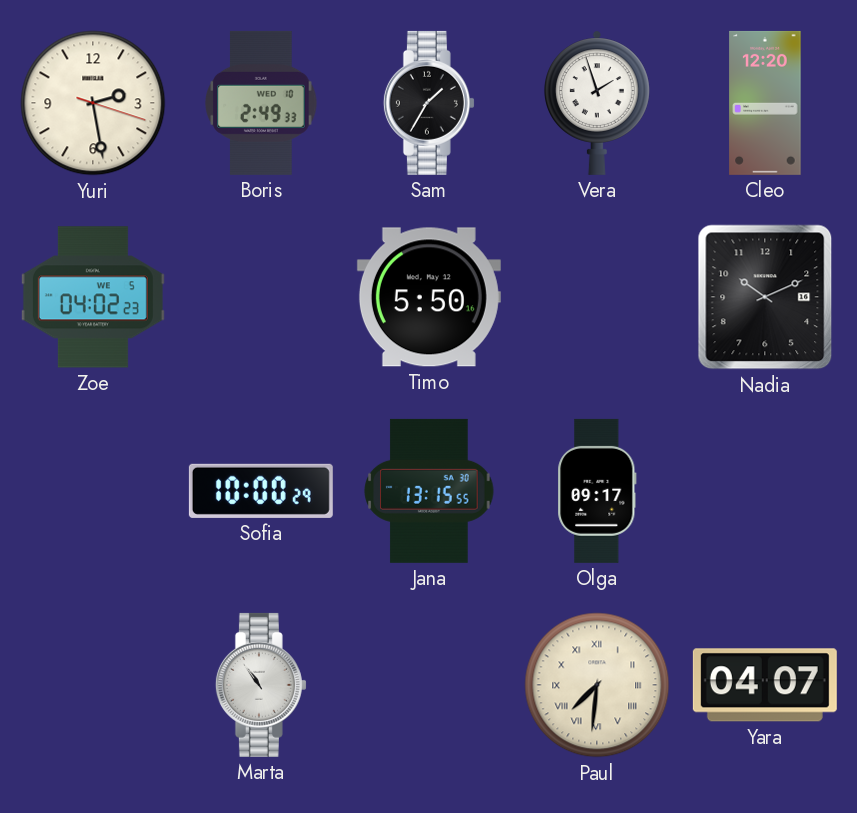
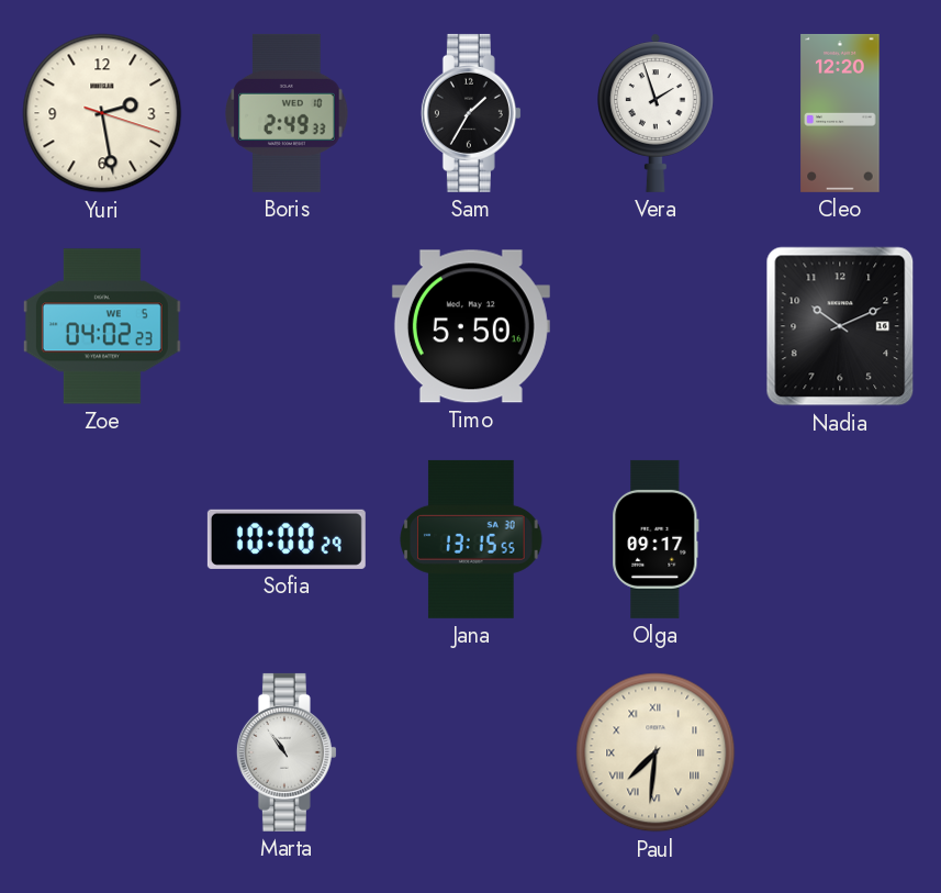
Yara: 04:07 -> none
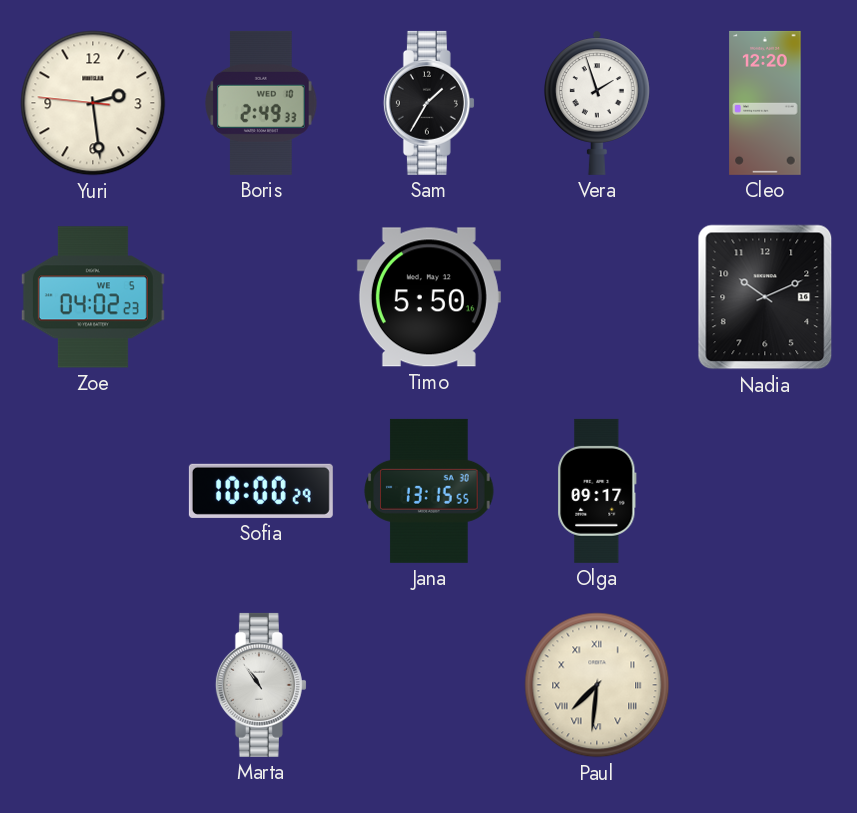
Yuri: 2:28:18 -> 2:28:46
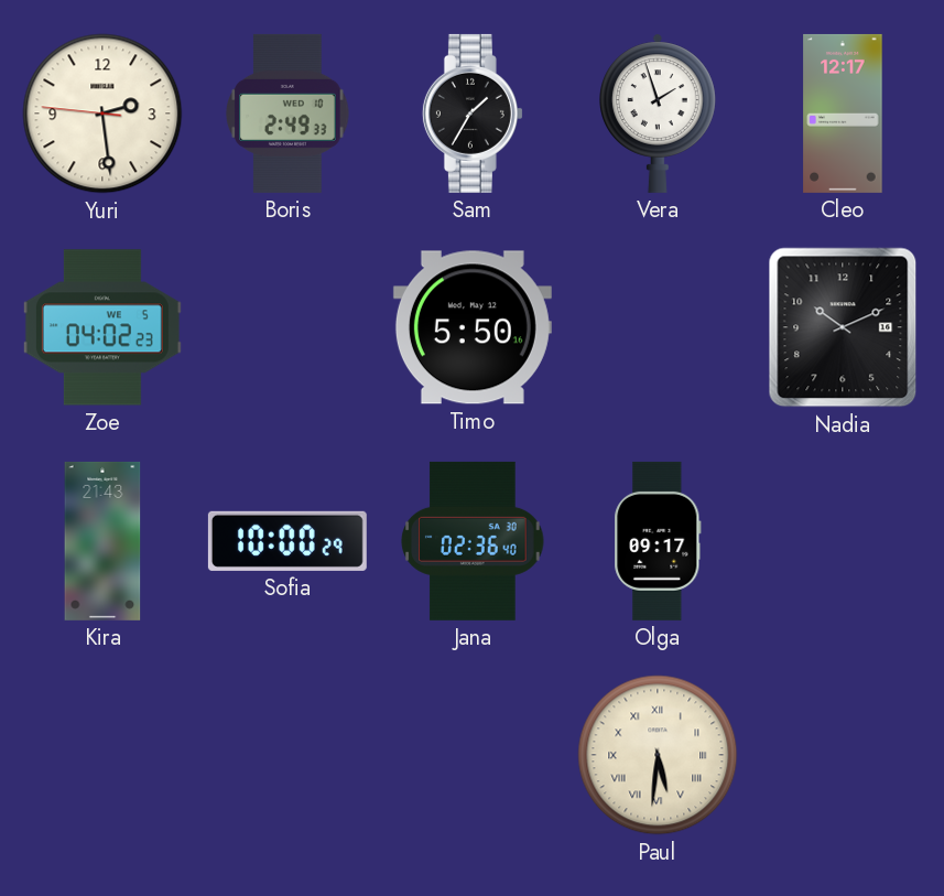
Cleo: 12:20 -> 12:17
Kira: none -> 21:43
Jana: 13:15 -> 02:36
Marta: 10:54 -> none
Paul: 7:31 -> 5:31
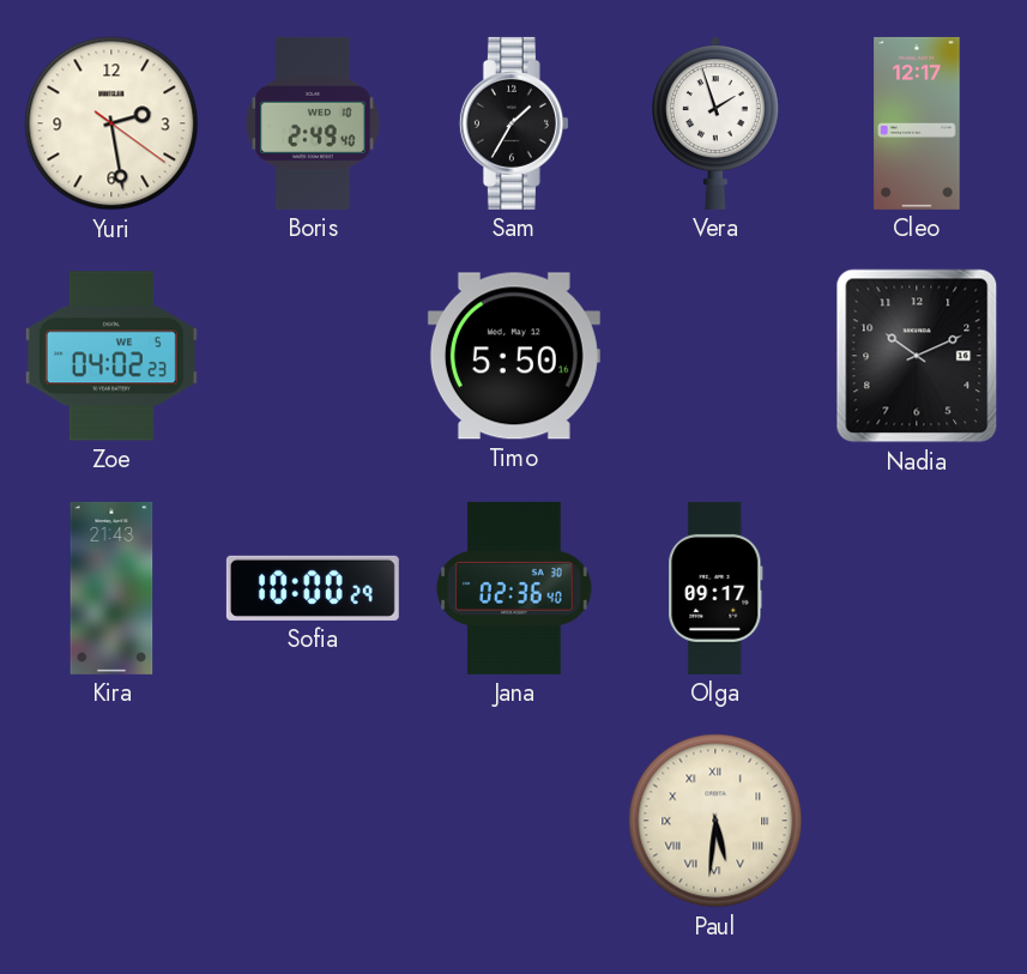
Yuri: 2:28:46 -> 2:28:21
Boris: 2:49:33 -> 2:49:40
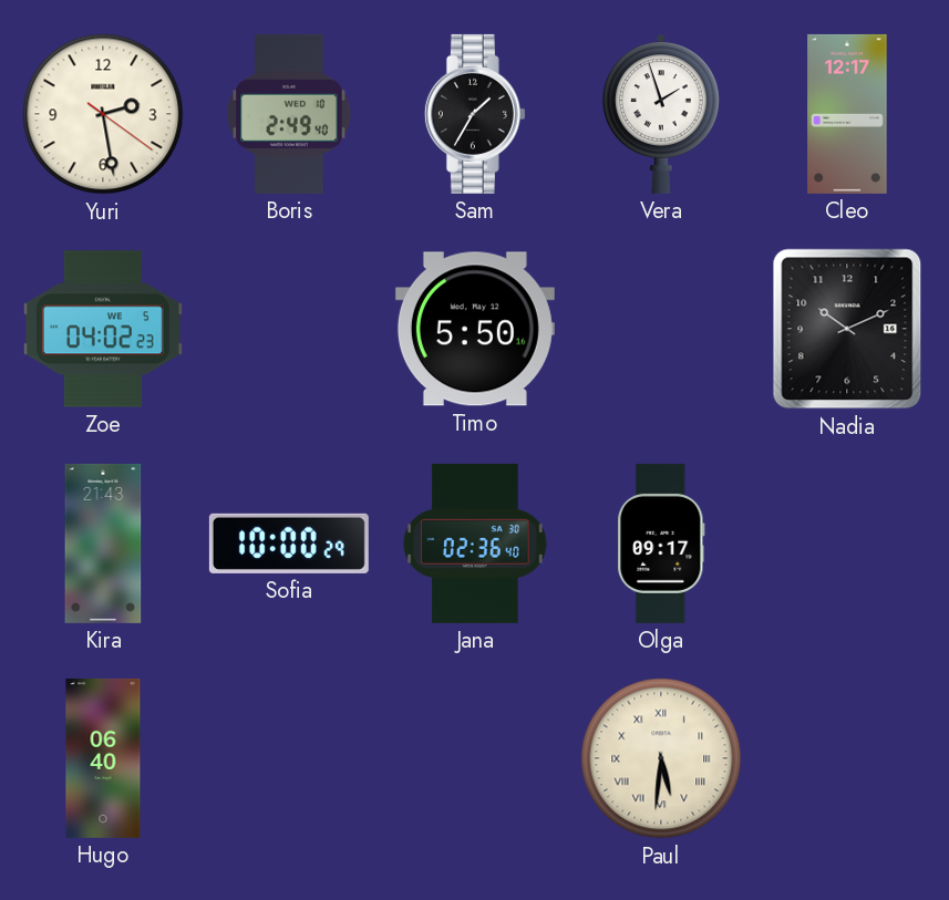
Hugo: none -> 06:40
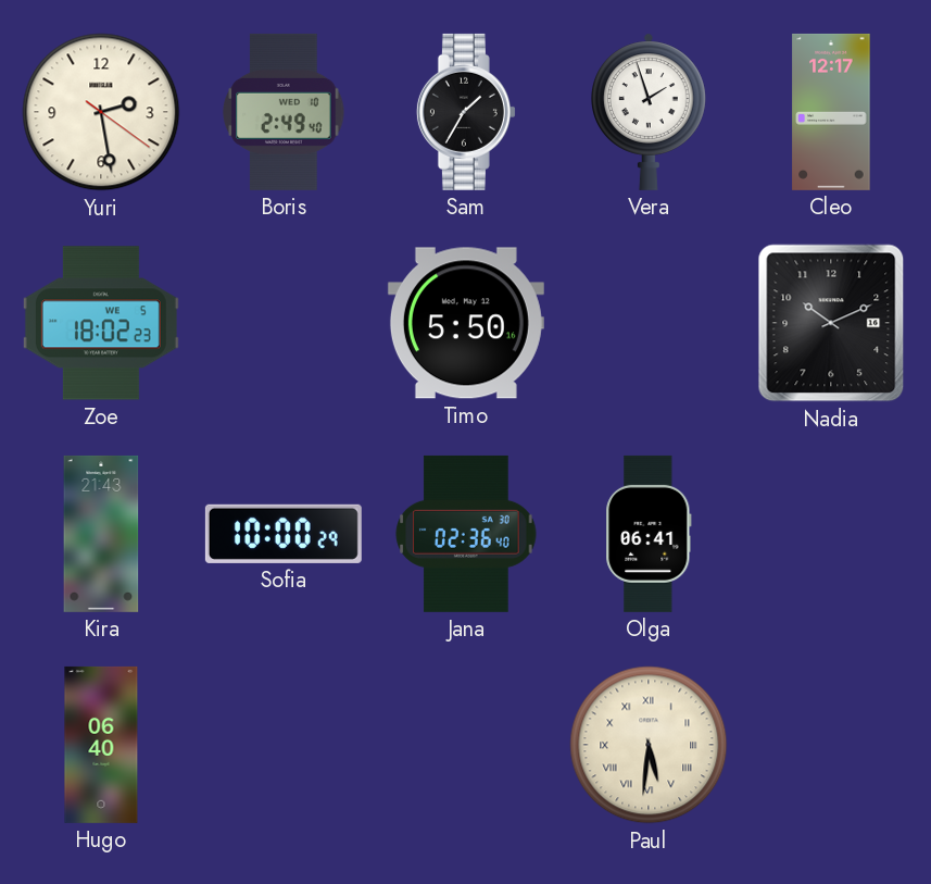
Zoe: 04:02 -> 18:02
Olga: 09:17 -> 06:41
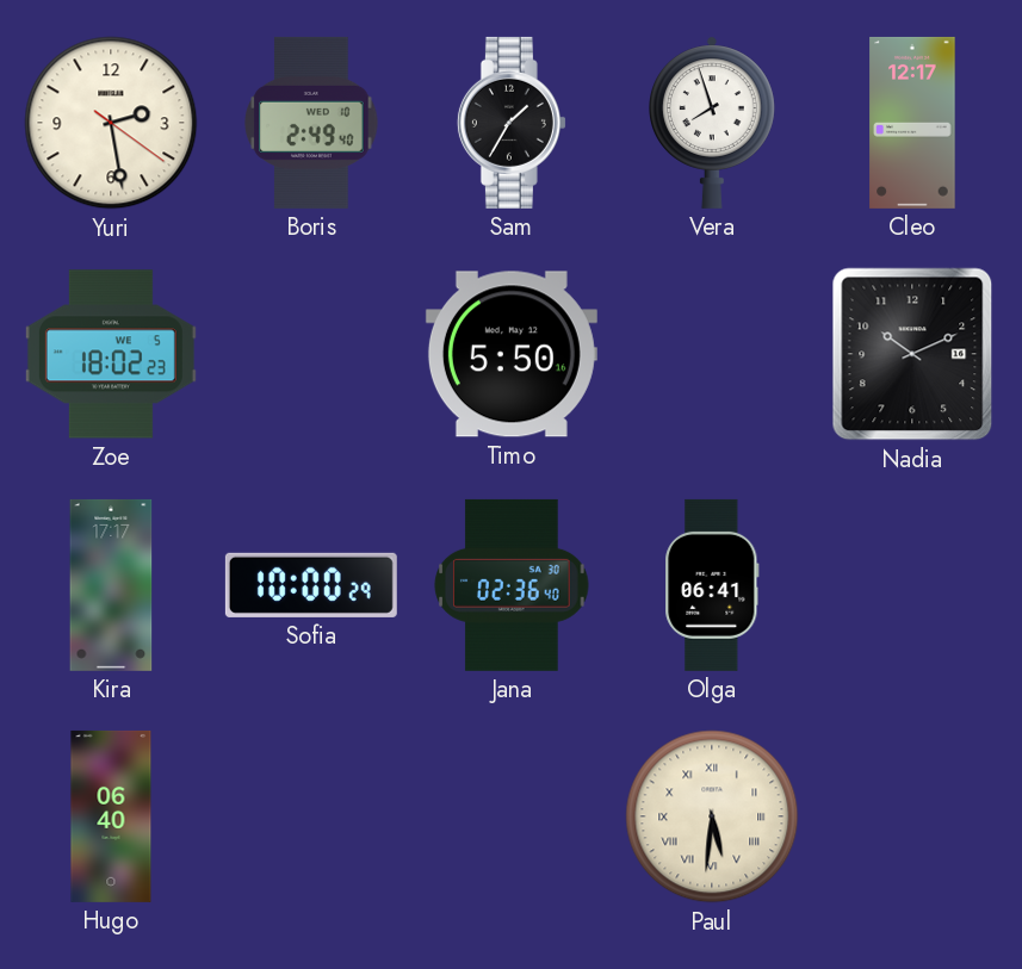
Vera: 1:57 -> 7:57
Kira: 21:43 -> 17:17
